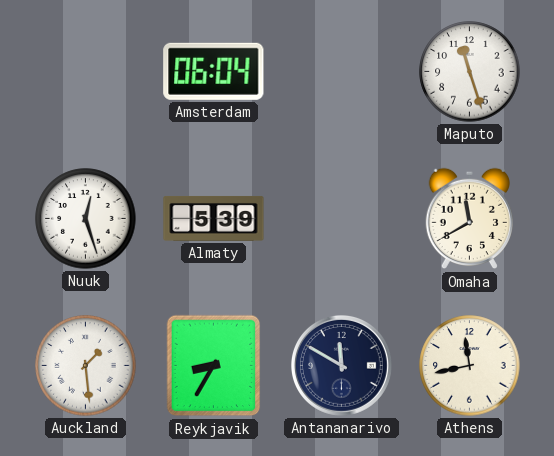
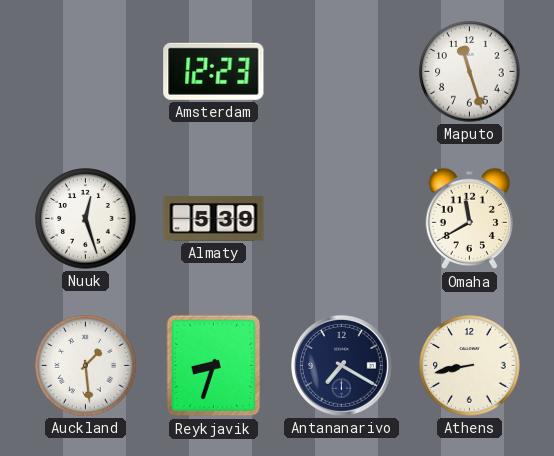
Amsterdam: 06:04 -> 12:23
Reykjavik: 8:35 -> 8:33
Antananarivo: 11:50 -> 7:20
Athens: 11:43 -> 8:43
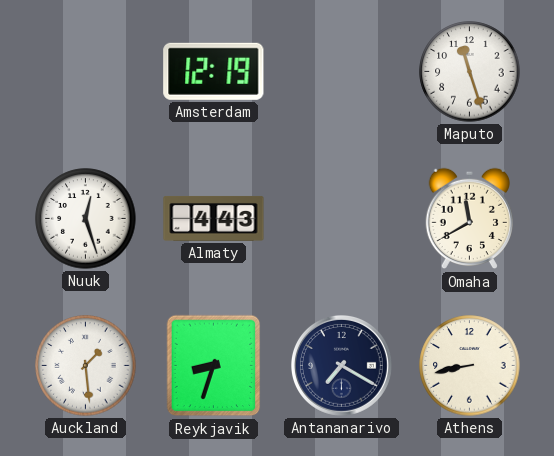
Amsterdam: 12:23 -> 12:19
Almaty: 5:39 -> 4:43
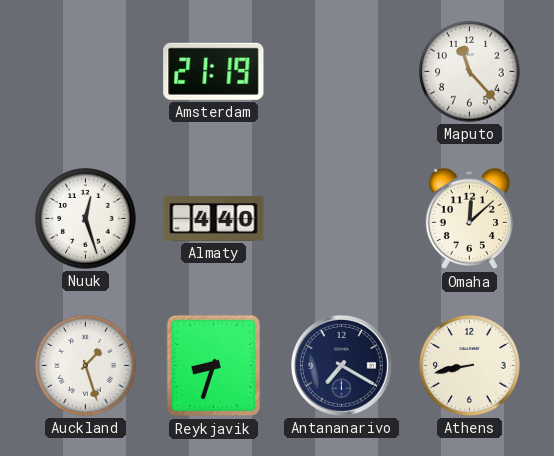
Amsterdam: 12:19 -> 21:19
Maputo: 11:27 -> 11:23
Almaty: 4:43 -> 4:40
Omaha: 11:40 -> 12:08
Auckland: 1:29 -> 1:27
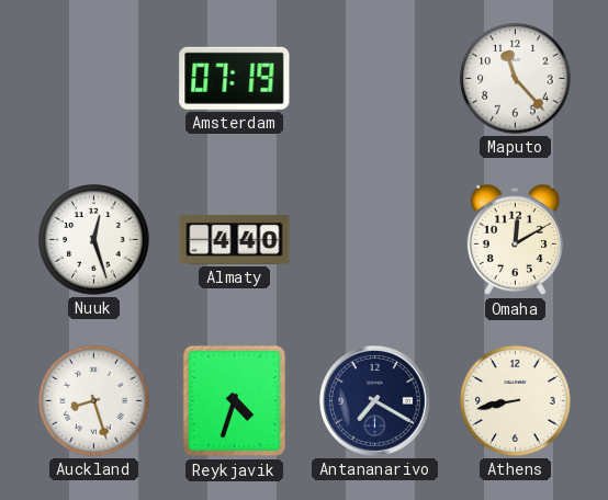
Amsterdam: 21:19 -> 07:19
Omaha: 12:08 -> 12:10
Auckland: 1:27 -> 8:27
Reykjavik: 8:33 -> 4:33
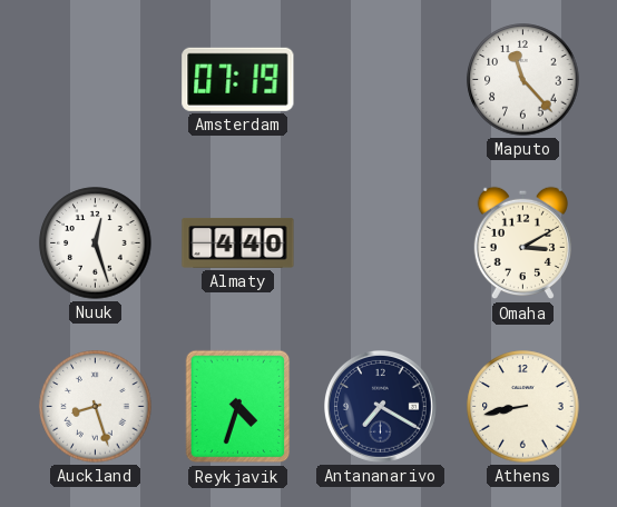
Omaha: 12:10 -> 3:10
